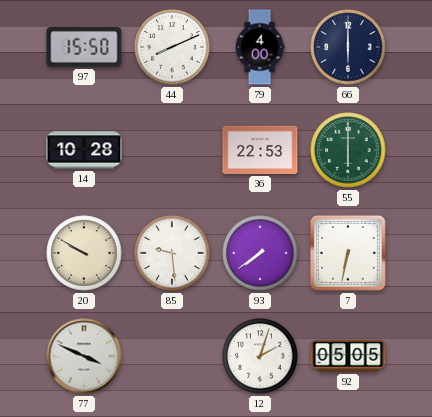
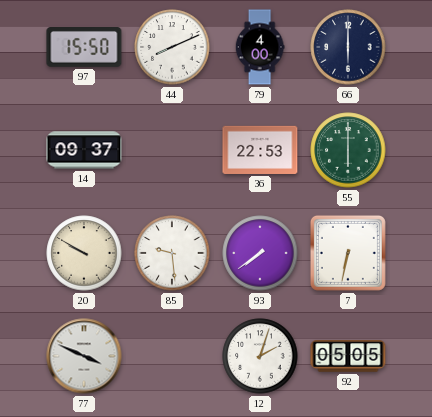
14: 10:28 -> 09:37
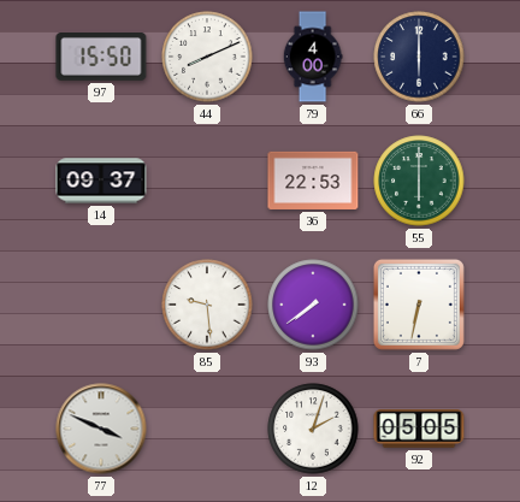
20: 9:50 -> none
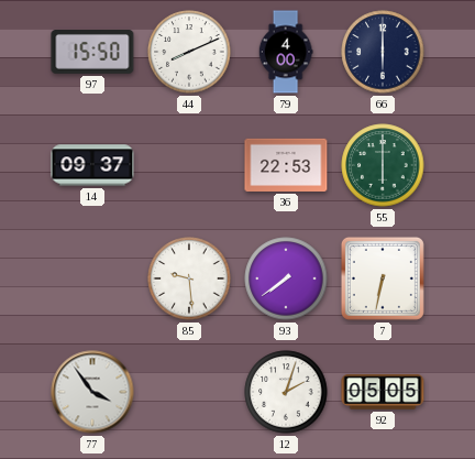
77: 3:49 -> 3:54
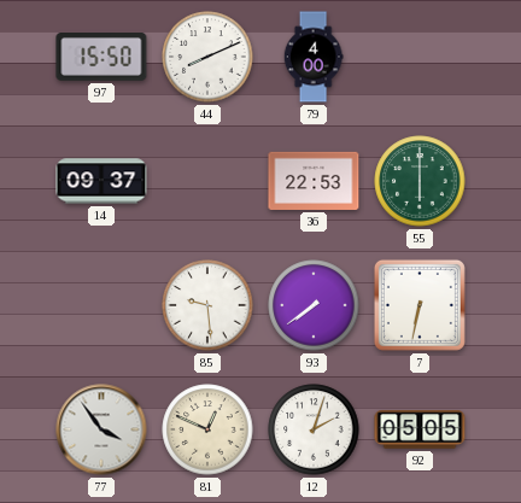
66: 6:00 -> none
81: none -> 12:49
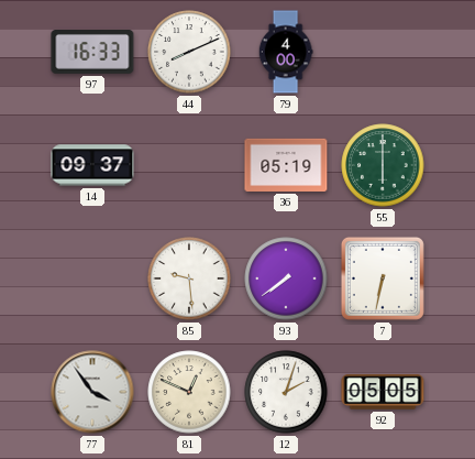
97: 15:50 -> 16:33
36: 22:53 -> 05:19
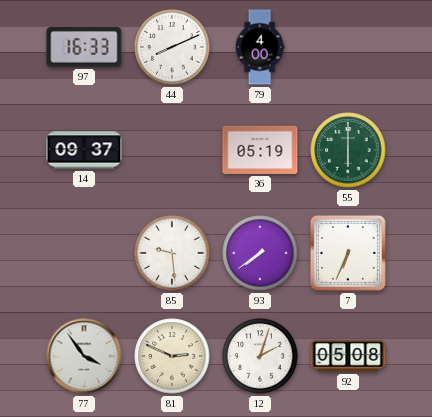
7: 6:32 -> 6:34
81: 12:49 -> 2:49
92: 05:05 -> 05:08
